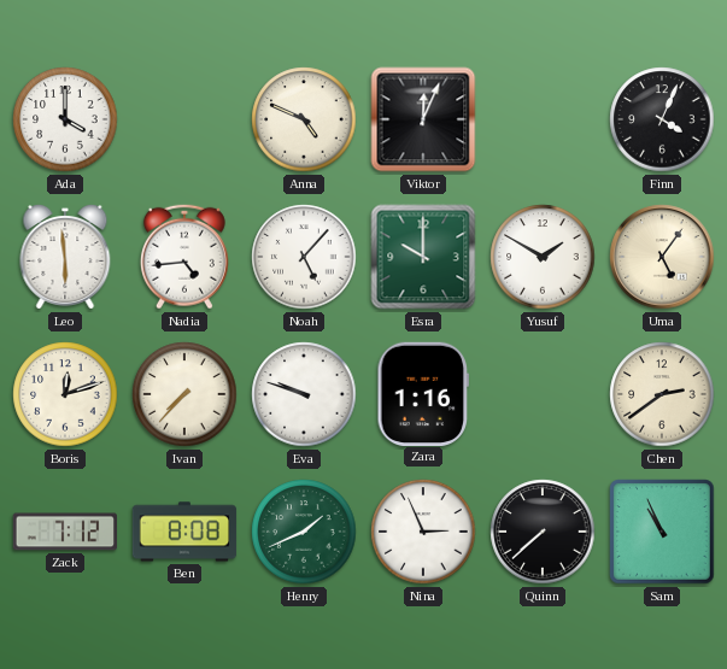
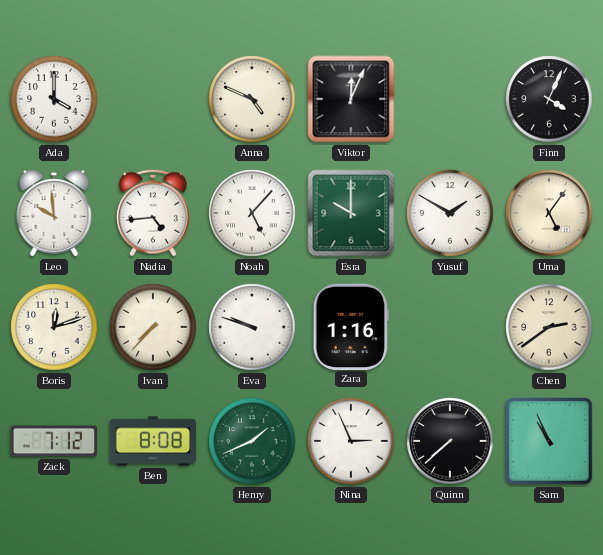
Leo: 5:59 -> 9:59
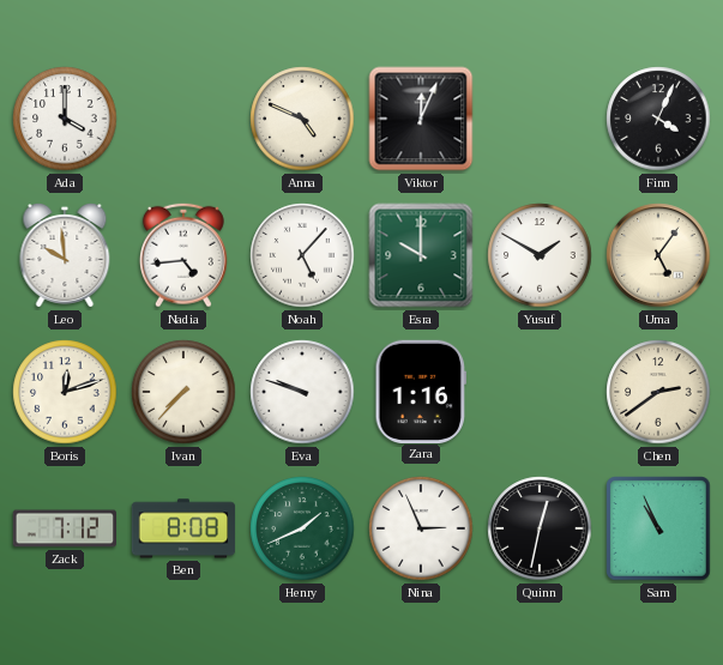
Quinn: 7:38 -> 12:32
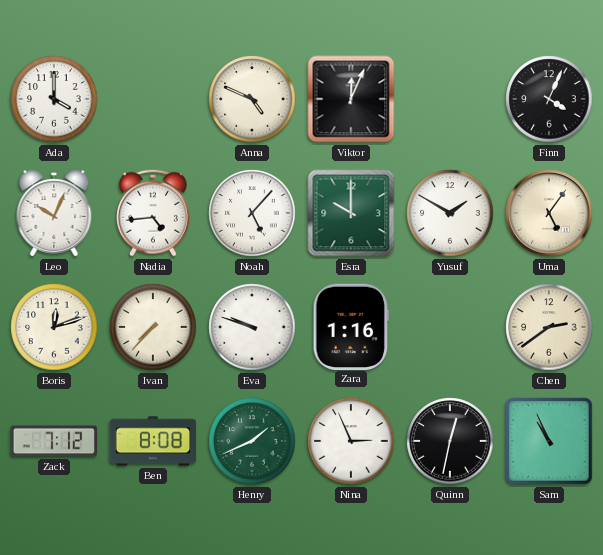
Leo: 9:59 -> 10:04
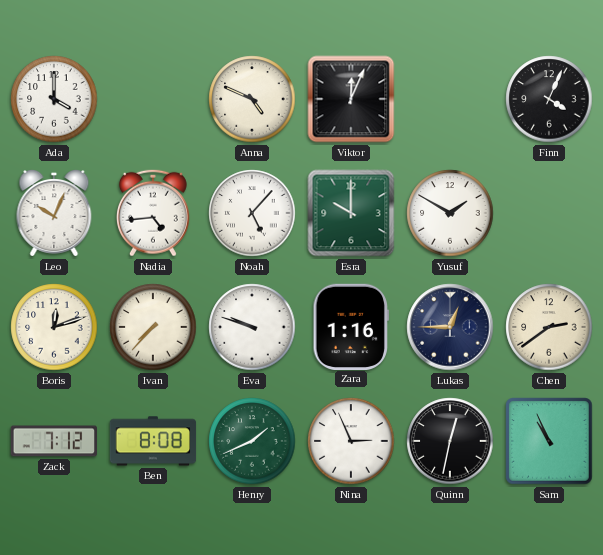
Uma: 5:06 -> none
Lukas: none -> 12:45
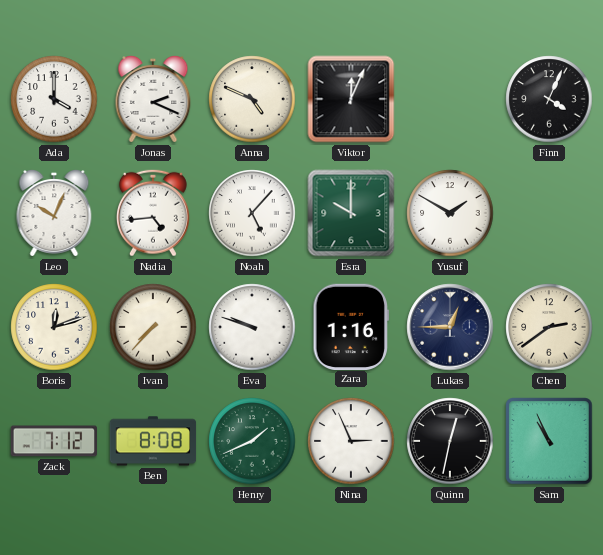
Jonas: none -> 2:19
